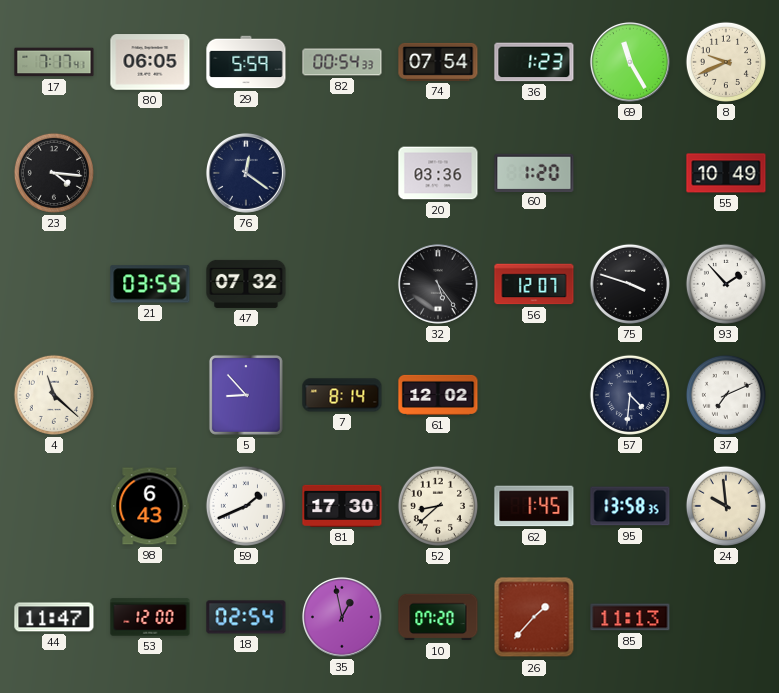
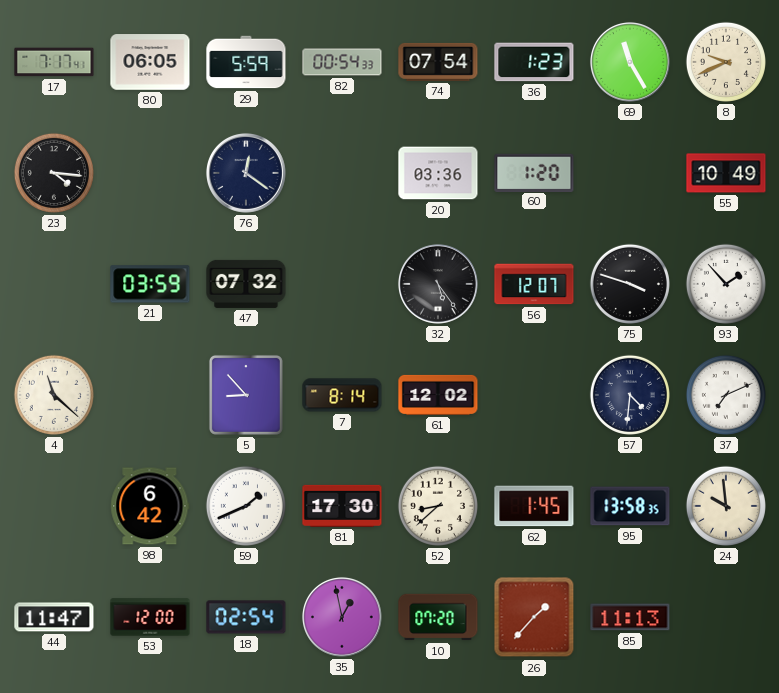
98: 6:43 -> 6:42
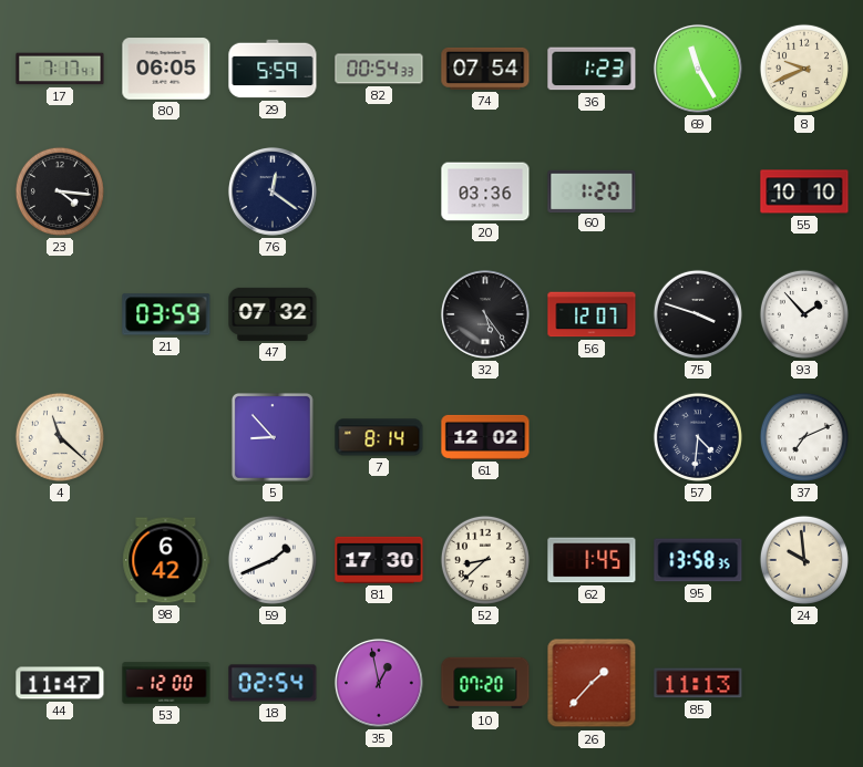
55: 10:49 -> 10:10
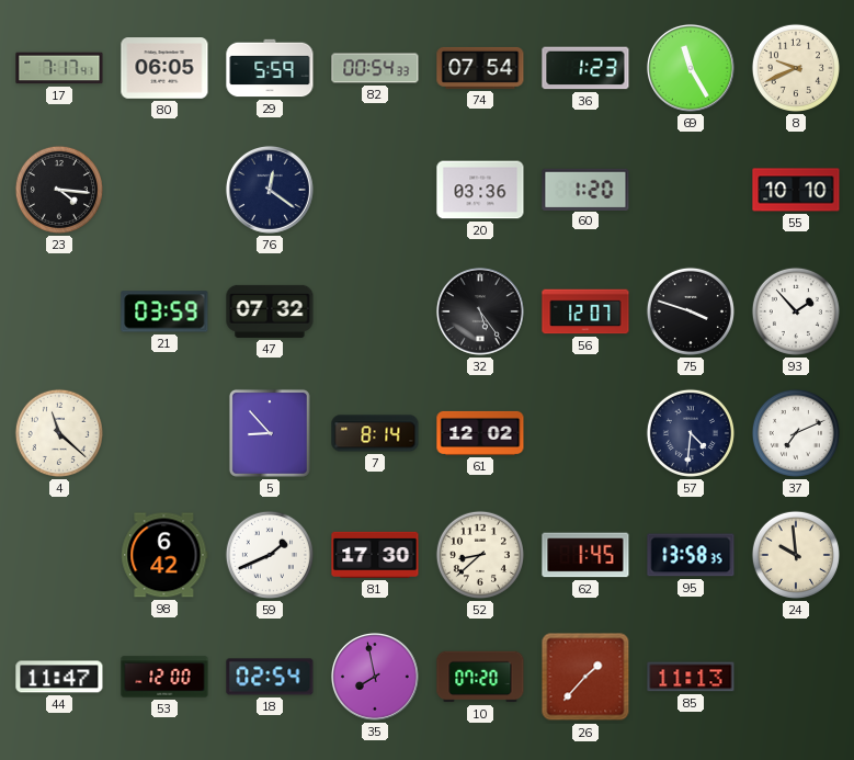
35: 12:58 -> 7:58
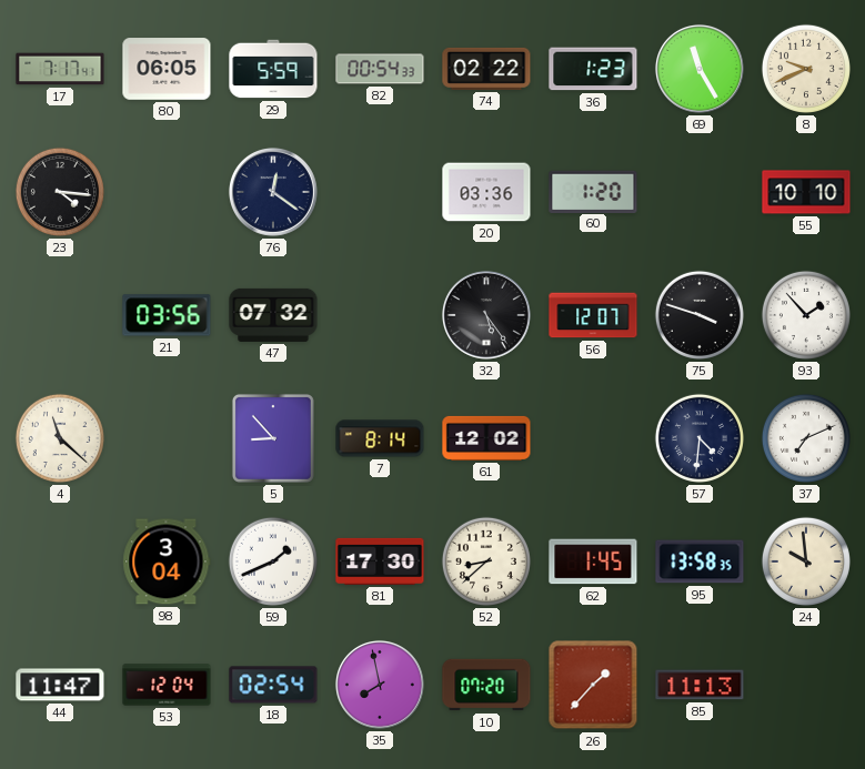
74: 07:54 -> 02:22
21: 03:59 -> 03:56
98: 6:42 -> 3:04
53: 12:00 -> 12:04
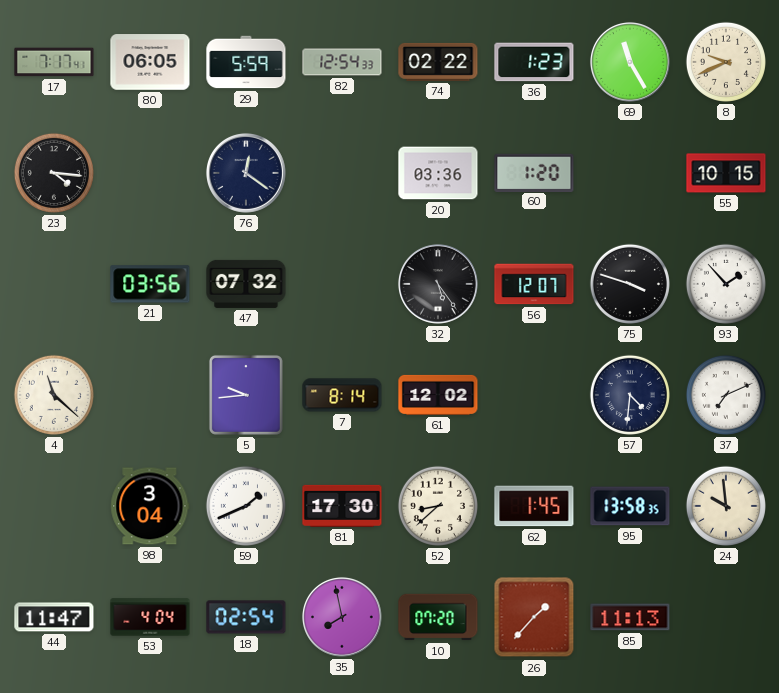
82: 00:54 -> 12:54
55: 10:10 -> 10:15
5: 8:53 -> 9:44
53: 12:04 -> 4:04
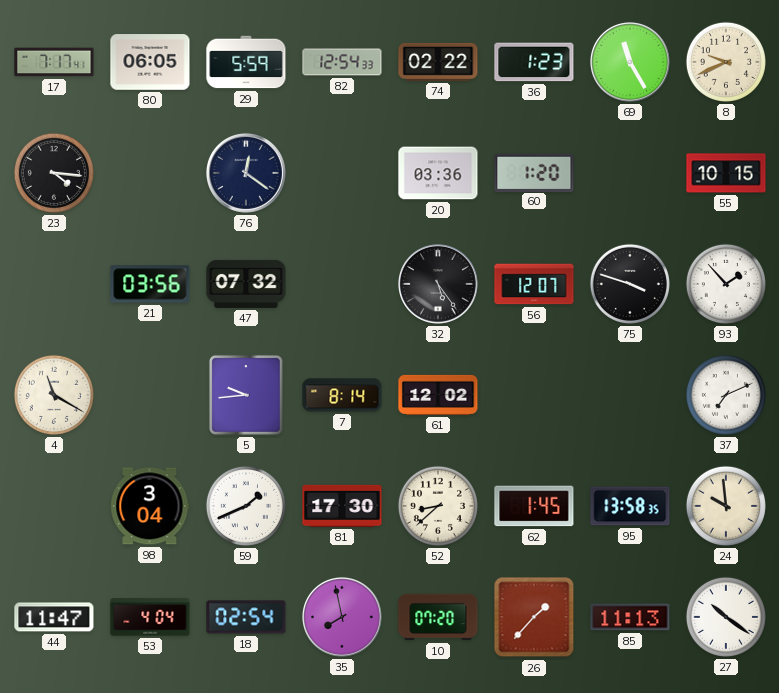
4: 11:22 -> 11:20
57: 4:31 -> none
27: none -> 10:21
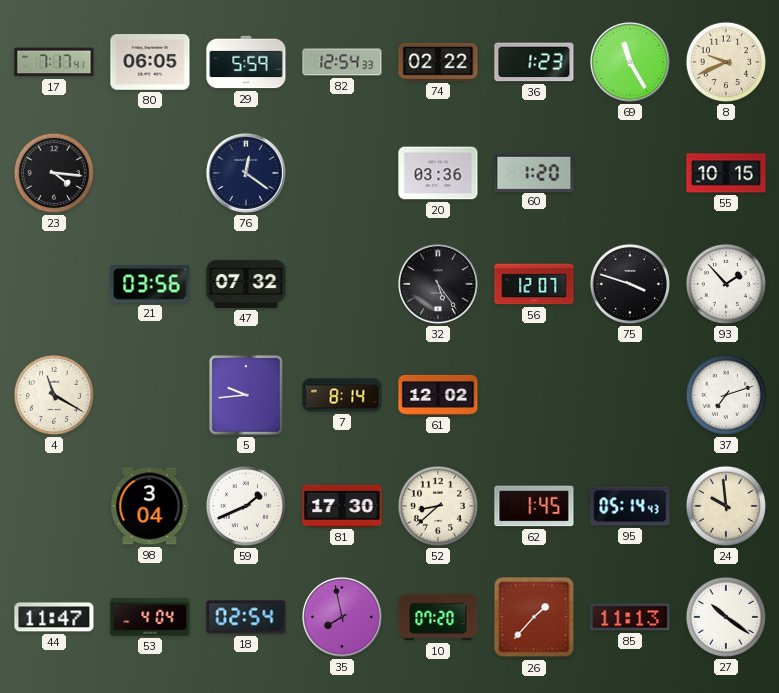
37: 7:11 -> 7:12
95: 13:58 -> 05:14
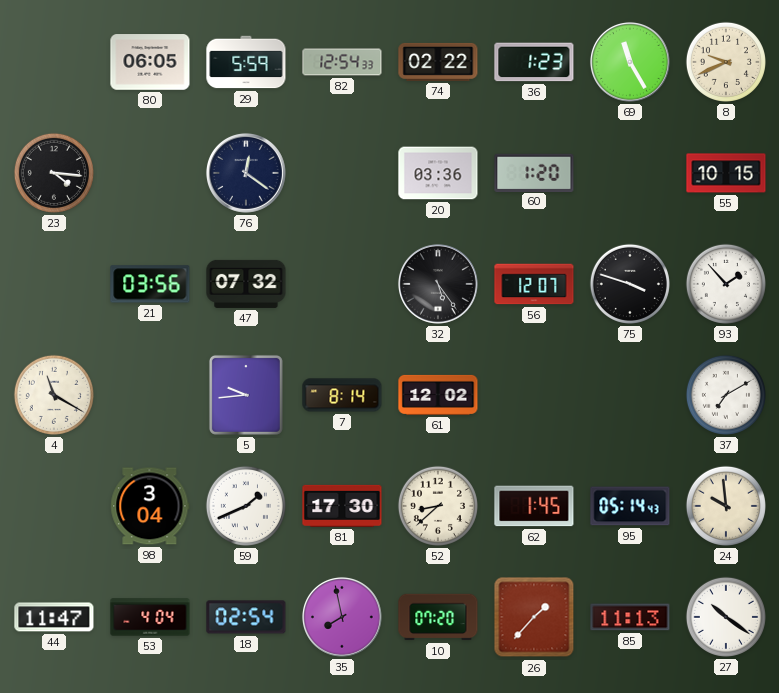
17: 7:17 -> none
37: 7:12 -> 7:10
